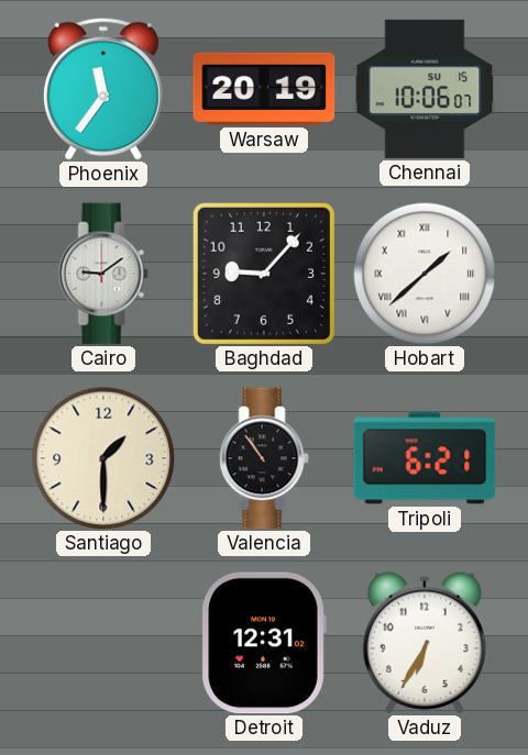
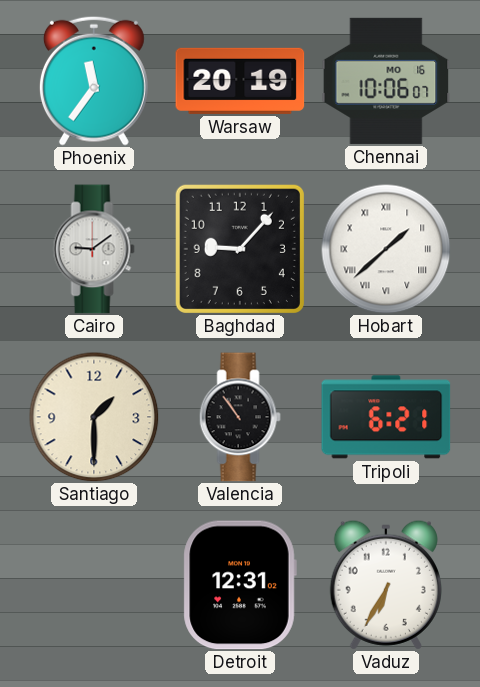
Chennai date: SU 15 -> MO 16
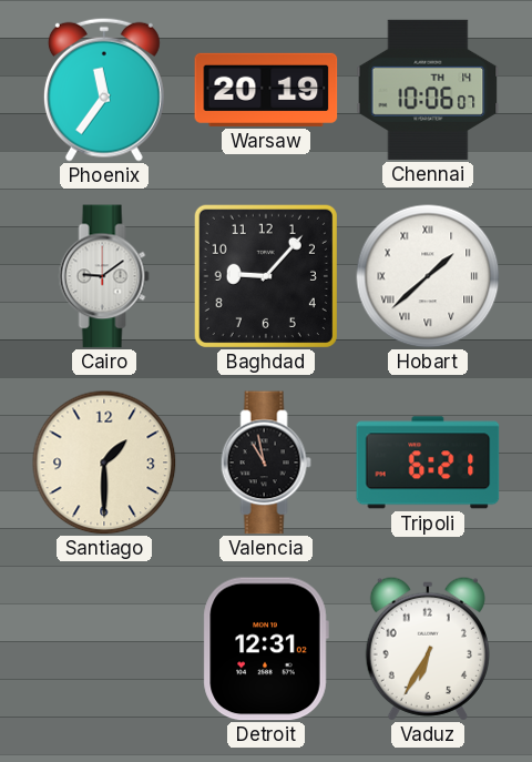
Chennai date: MO 16 -> TH 14
Valencia: 10:54 -> 10:58
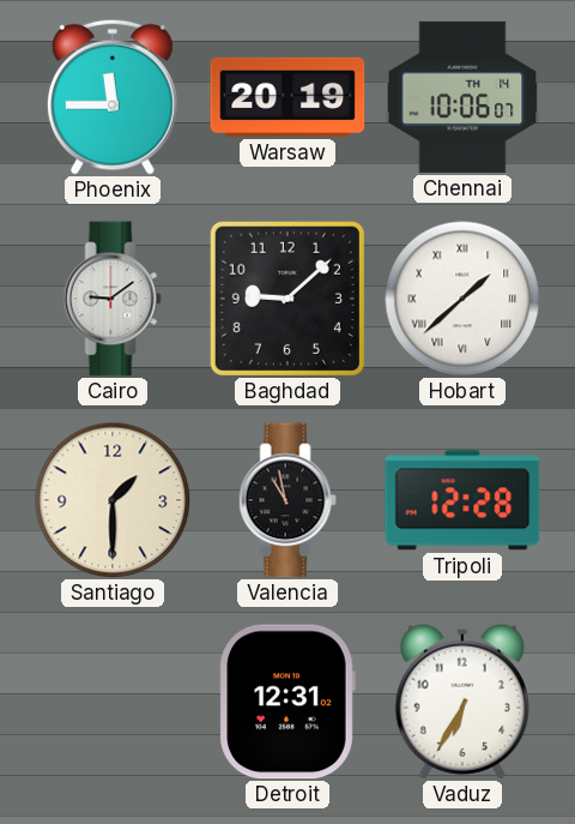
Phoenix: 11:36 -> 11:45
Baghdad: 9:07 -> 9:08
Tripoli: 6:21 -> 12:28
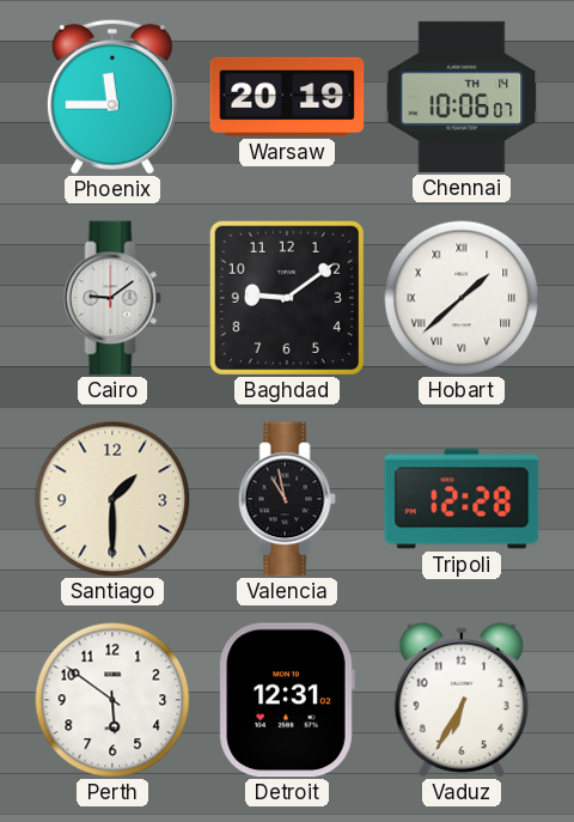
Baghdad: 9:08 -> 9:09
Perth: none -> 5:51
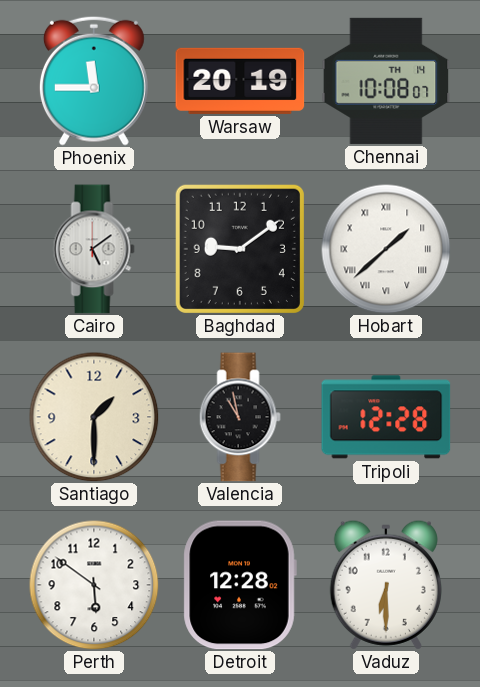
Chennai: 10:06 -> 10:08
Cairo: 9:09 -> 5:09
Detroit: 12:31 -> 12:28
Vaduz: 6:35 -> 6:30
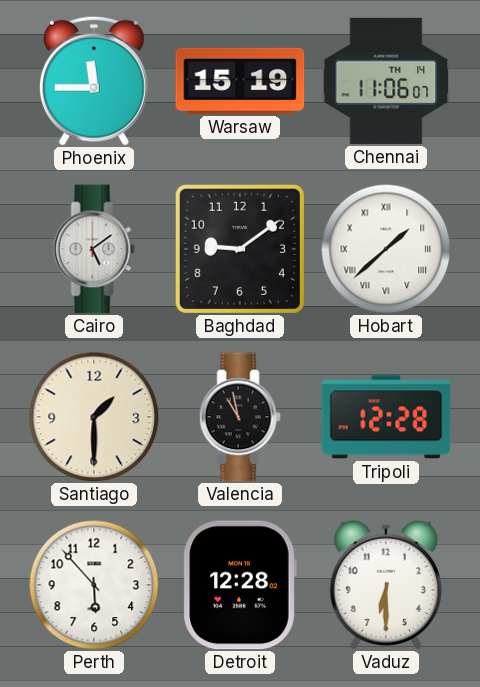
Warsaw: 20:19 -> 15:19
Chennai: 10:08 -> 11:06
Perth: 5:51 -> 5:53
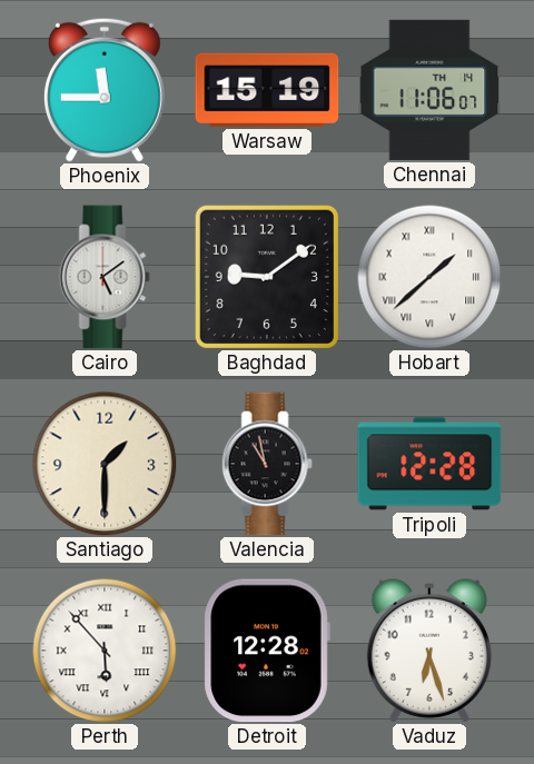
Perth numerals: Arabic -> Roman
Vaduz: 6:30 -> 6:27
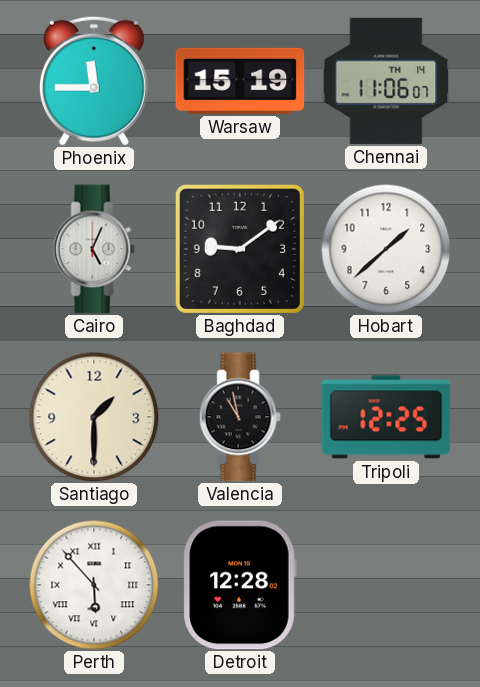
Cairo: 5:09 -> 5:04
Hobart numerals: Roman -> Arabic
Tripoli: 12:28 -> 12:25
Vaduz: 6:27 -> none
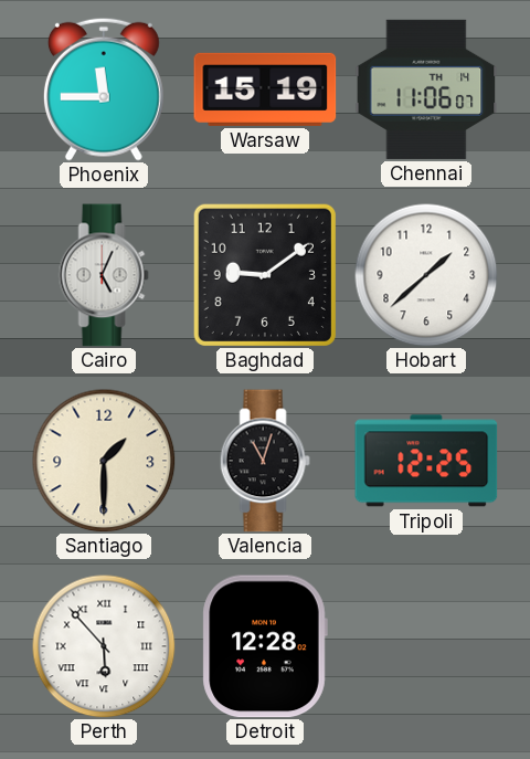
Valencia: 10:58 -> 11:03
